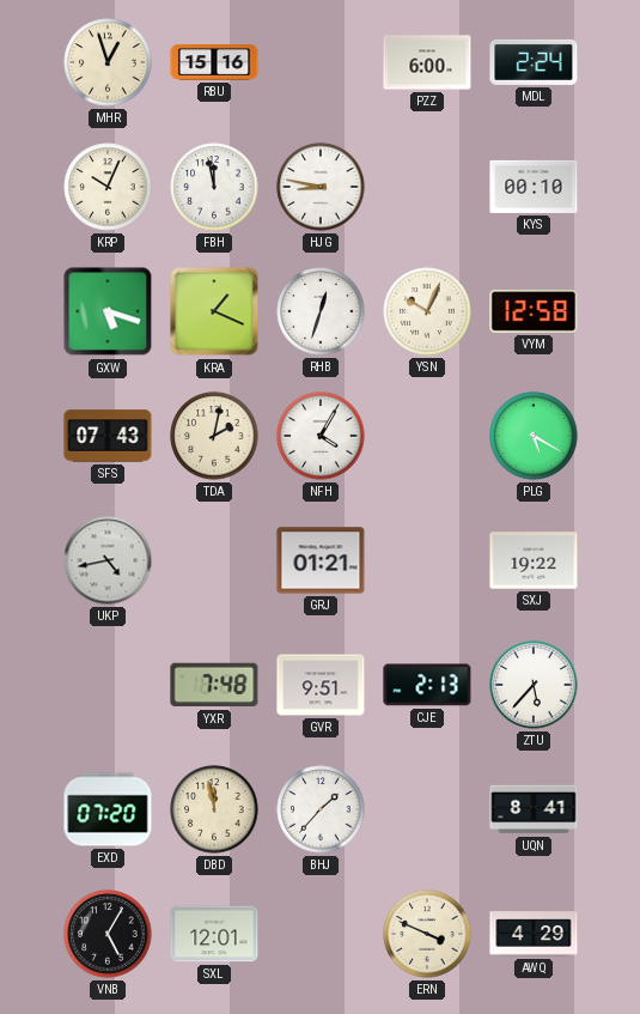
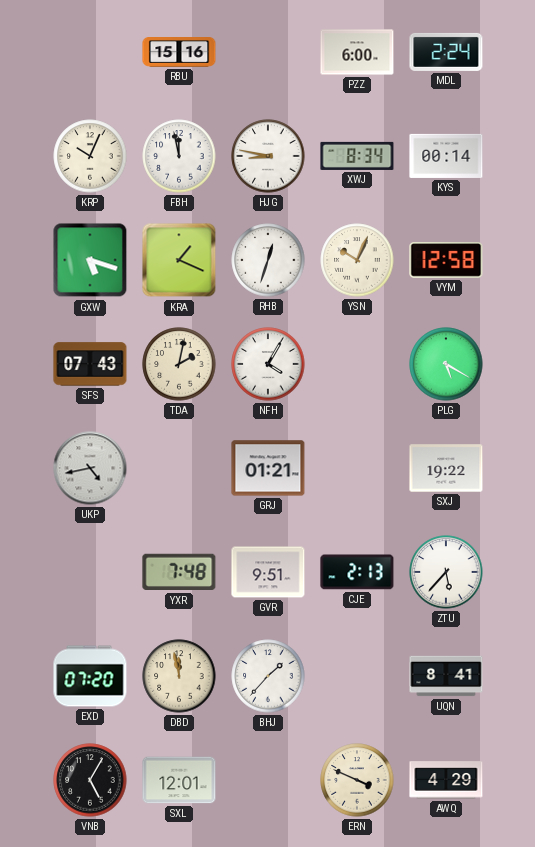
MHR: 12:57 -> none
XWJ: none -> 8:34
KYS: 00:10 -> 00:14
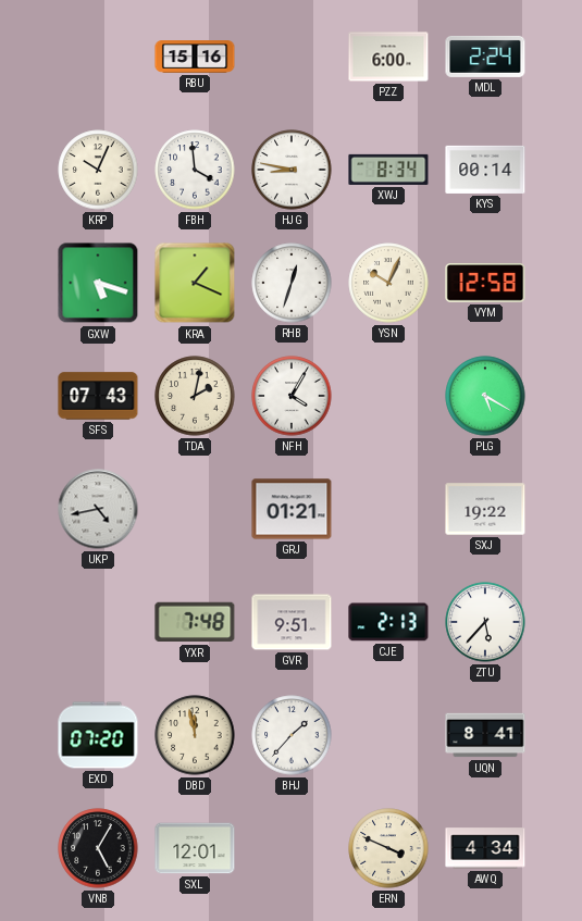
FBH: 11:58 -> 3:59
AWQ: 4:29 -> 4:34
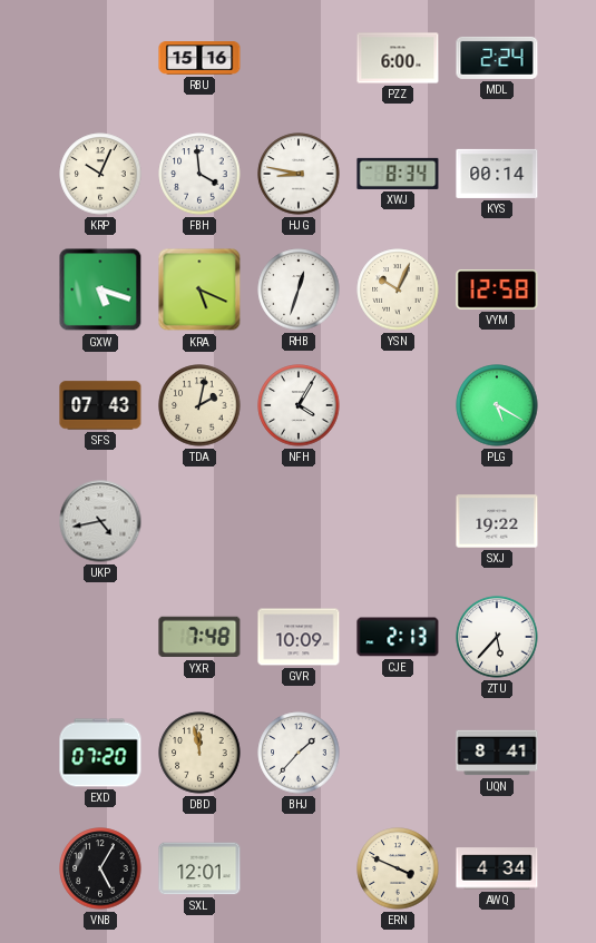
KRA: 1:19 -> 5:19
GRJ: 01:21 -> none
GVR: 9:51 -> 10:09
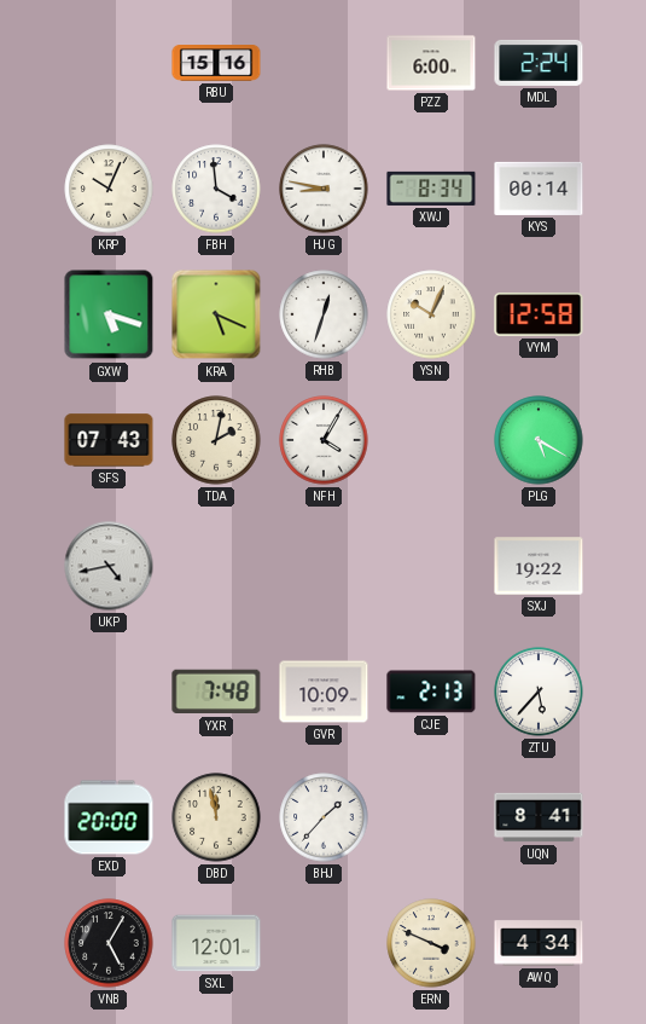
EXD: 07:20 -> 20:00
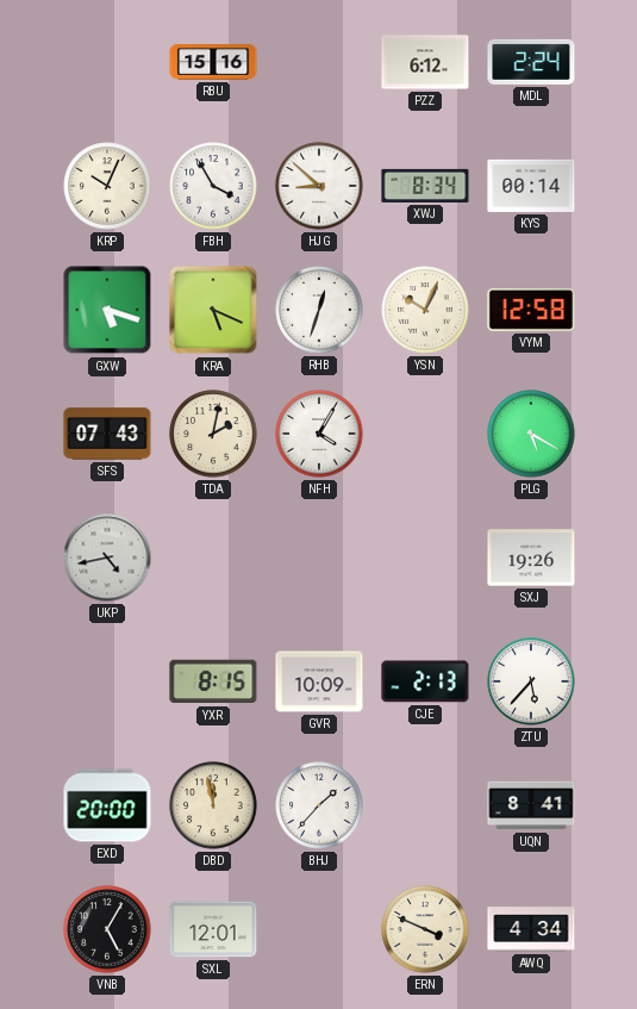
PZZ: 6:00 -> 6:12
FBH: 3:59 -> 3:55
HJG: 8:47 -> 8:52
SXJ: 19:22 -> 19:26
YXR: 7:48 -> 8:15
